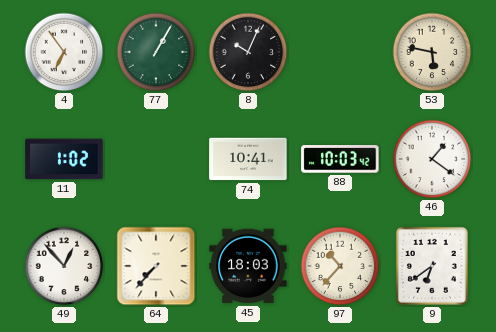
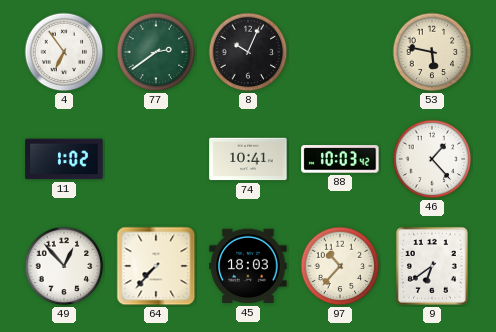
77: 1:05 -> 2:39
46: 1:21 -> 1:23
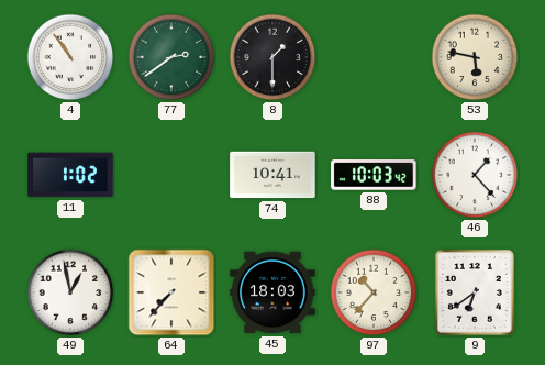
4: 6:54 -> 10:54
8: 10:04 -> 1:30
49: 12:53 -> 12:58
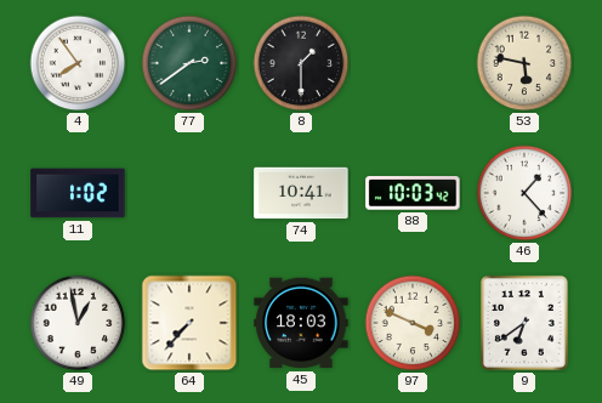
4: 10:54 -> 7:54
97: 10:37 -> 3:49
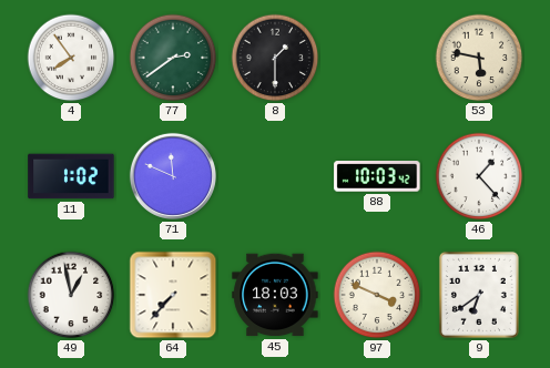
71: none -> 11:49
74: 10:41 -> none
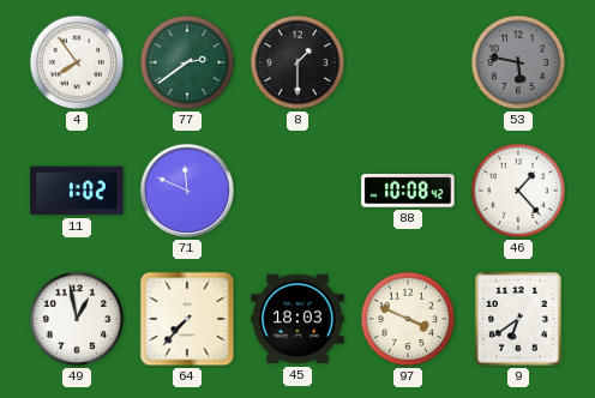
53 dial: cream -> grey
88: 10:03 -> 10:08
